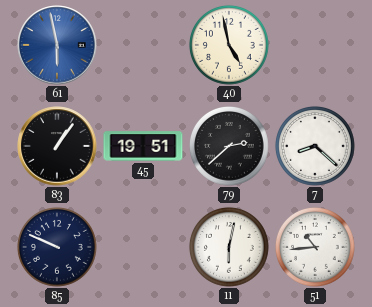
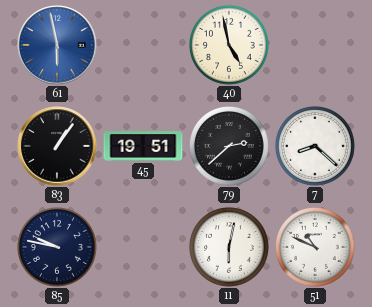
85: 9:49 -> 9:47
51: 10:44 -> 10:49
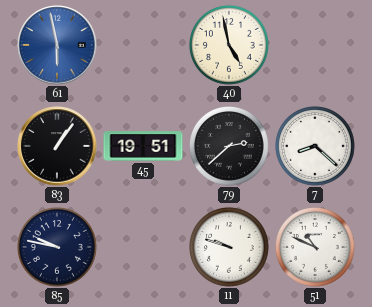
11: 6:02 -> 9:48
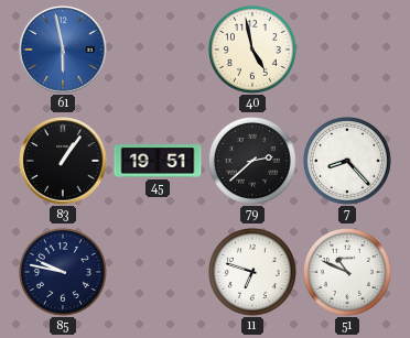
7: 8:22 -> 8:23
11: 9:48 -> 6:48
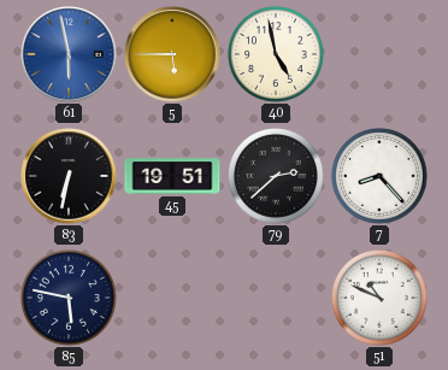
5: none -> 5:45
83: 1:06 -> 6:32
85: 9:47 -> 5:47
11: 6:48 -> none
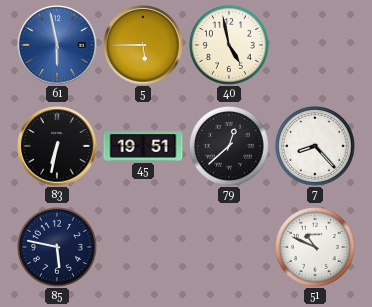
79: 2:38 -> 12:38
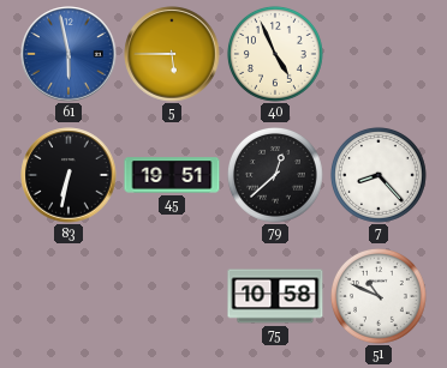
40: 4:58 -> 4:56
85: 5:47 -> none
75: none -> 10:58
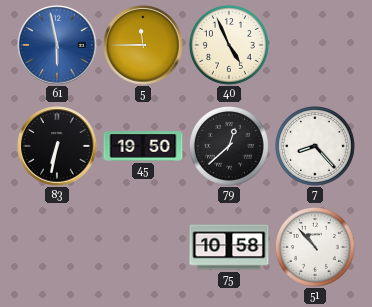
5: 5:45 -> 11:45
45: 19:51 -> 19:50
51: 10:49 -> 10:53
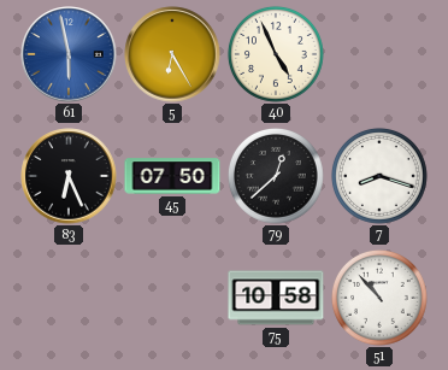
5: 11:45 -> 6:25
83: 6:32 -> 6:26
45: 19:50 -> 07:50
7: 8:23 -> 8:18
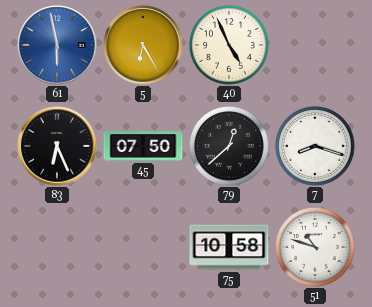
51: 10:53 -> 10:48
